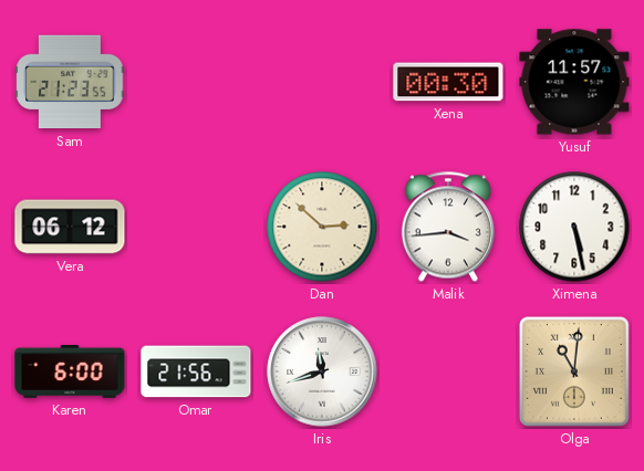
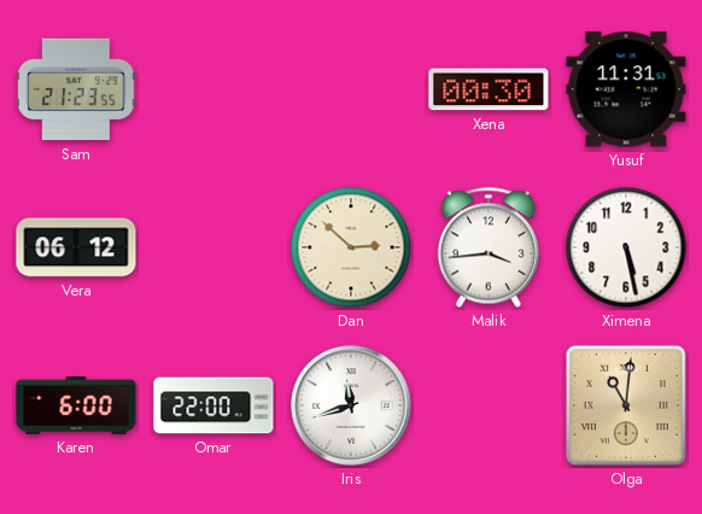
Yusuf: 11:57 -> 11:31
Omar: 21:56 -> 22:00
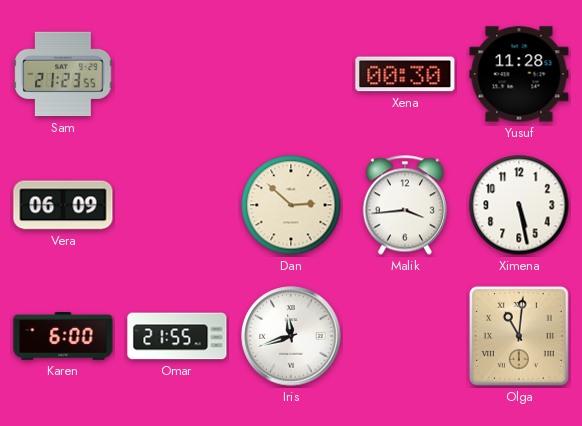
Yusuf: 11:31 -> 11:28
Vera: 06:12 -> 06:09
Omar: 22:00 -> 21:55
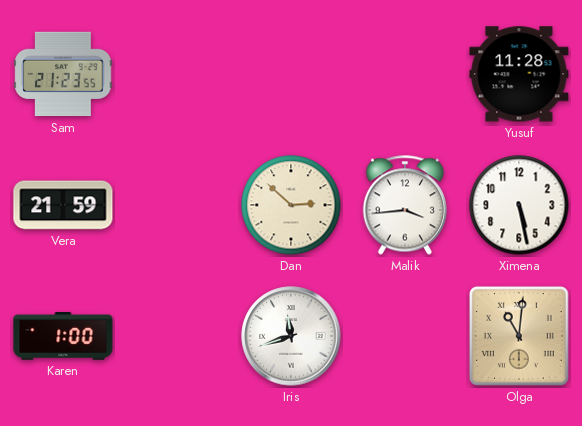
Xena: 00:30 -> none
Vera: 06:09 -> 21:59
Karen: 6:00 -> 1:00
Omar: 21:55 -> none
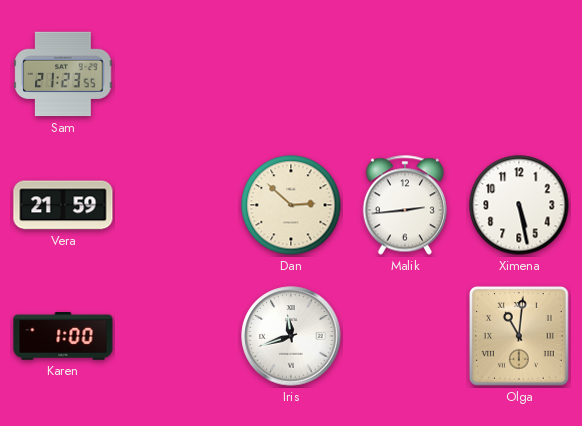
Yusuf: 11:28 -> none
Malik: 3:44 -> 2:44
